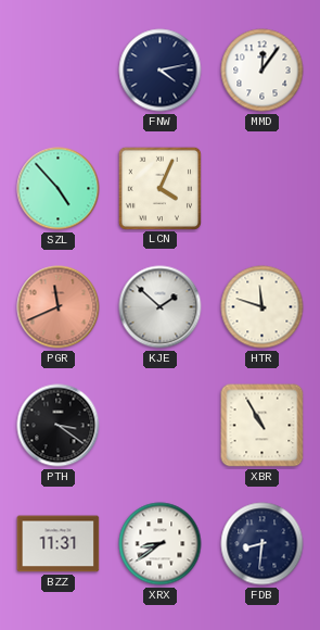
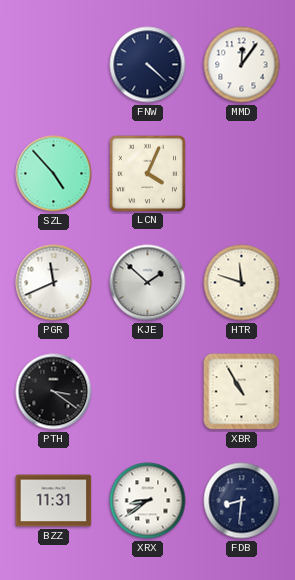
FNW: 4:13 -> 4:22
PGR dial: salmon -> white
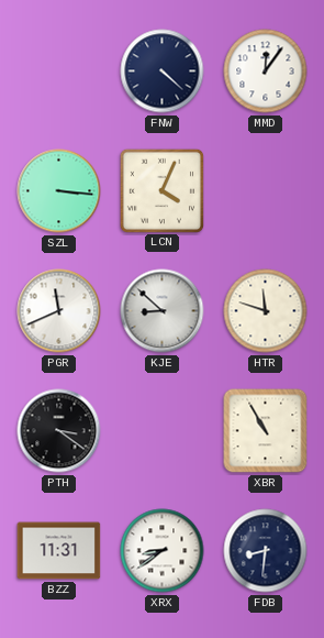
SZL: 4:53 -> 3:16
KJE: 1:52 -> 8:52
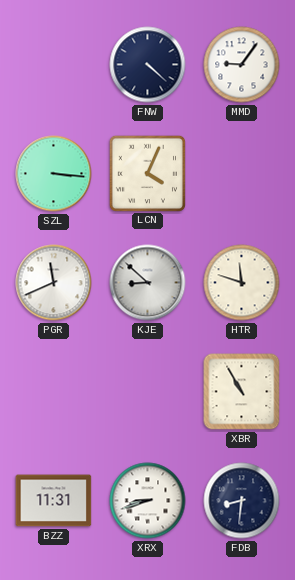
MMD: 12:06 -> 9:06
PTH: 3:21 -> none
XRX: 8:39 -> 8:42
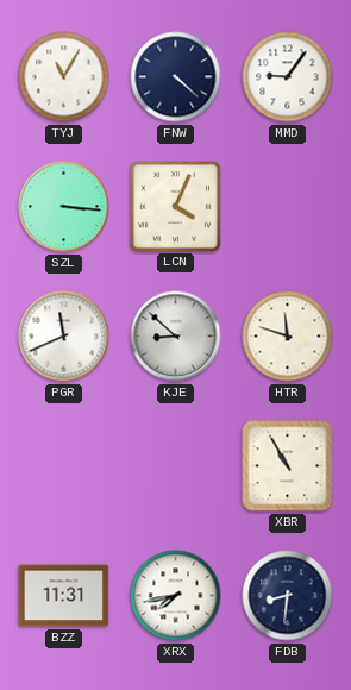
TYJ: none -> 11:05
XRX: 8:42 -> 7:43
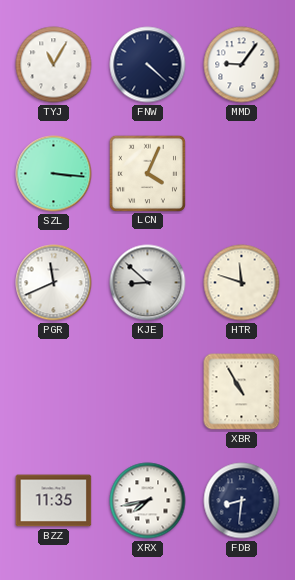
BZZ: 11:31 -> 11:35
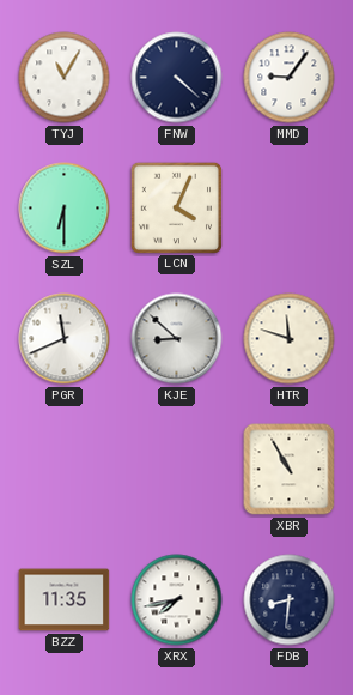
SZL: 3:16 -> 6:30
